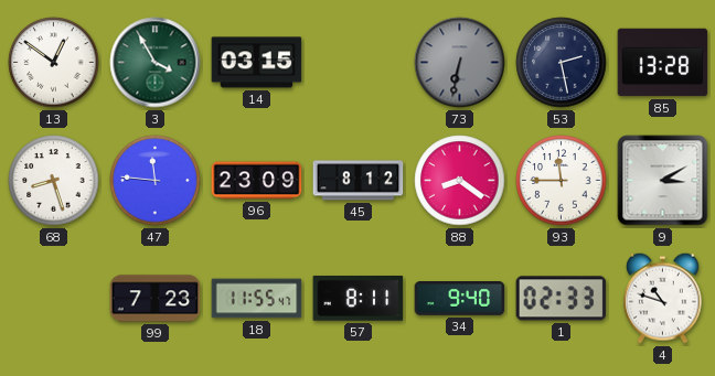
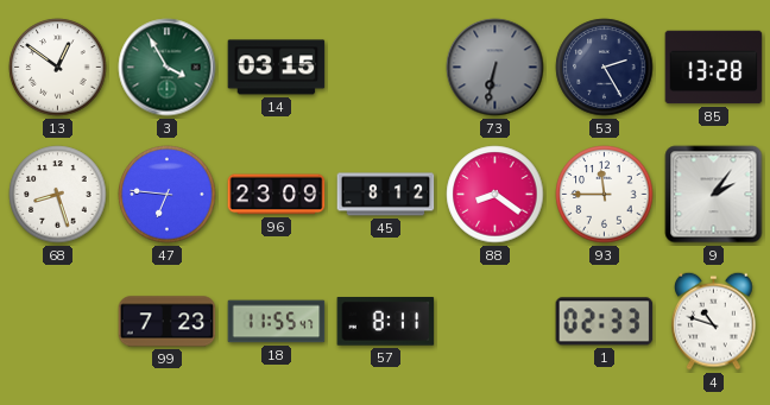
53: 2:28 -> 2:25
47: 11:46 -> 6:46
9: 3:10 -> 2:06
34: 9:40 -> none
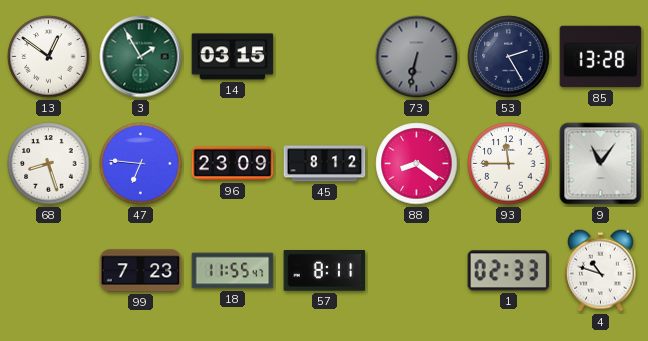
3: 3:55 -> 1:55
9: 2:06 -> 11:06
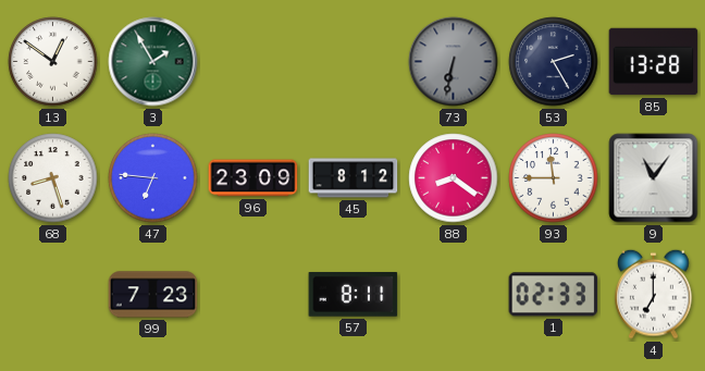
14: 03:15 -> none
18: 11:55 -> none
4: 10:48 -> 7:00
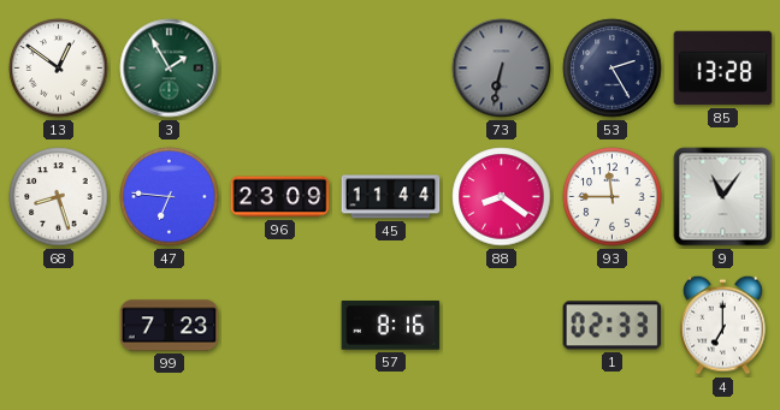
45: 8:12 -> 11:44
57: 8:11 -> 8:16
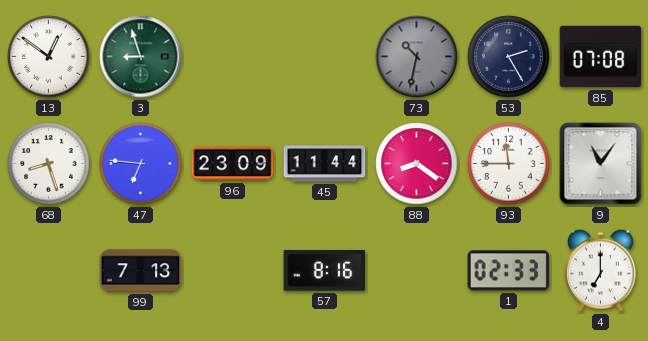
3: 1:55 -> 8:57
73: 6:32 -> 10:32
85: 13:28 -> 07:08
99: 7:23 -> 7:13
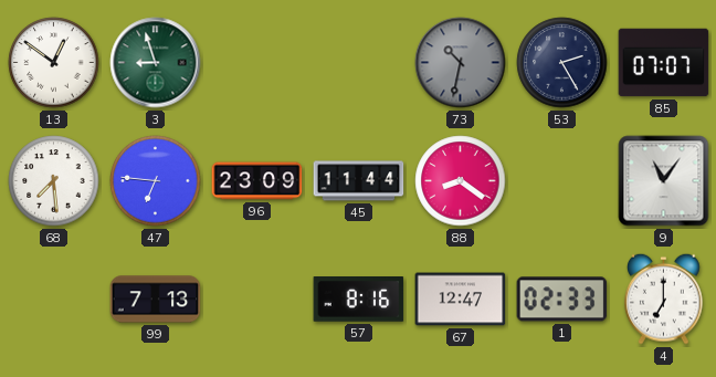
85: 07:08 -> 07:07
68: 8:27 -> 7:29
93: 11:45 -> none
67: none -> 12:47
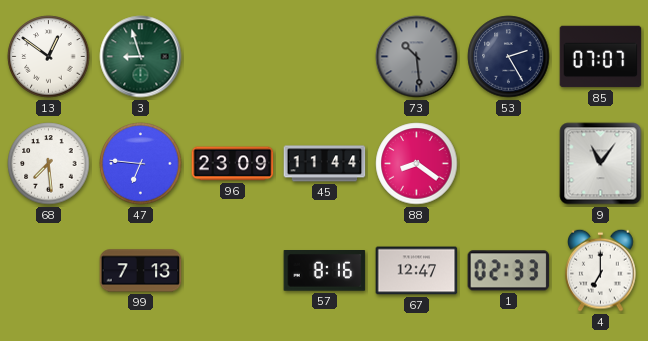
73: 10:32 -> 10:29
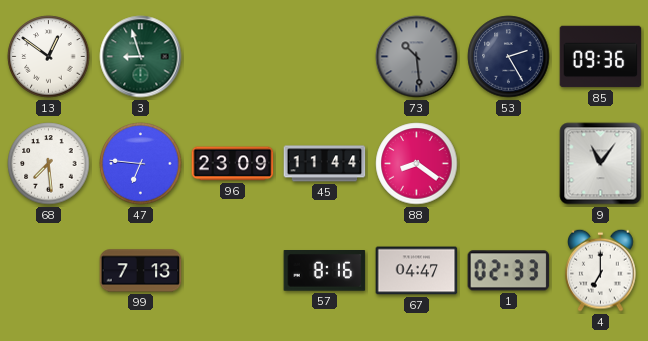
85: 07:07 -> 09:36
67: 12:47 -> 04:47
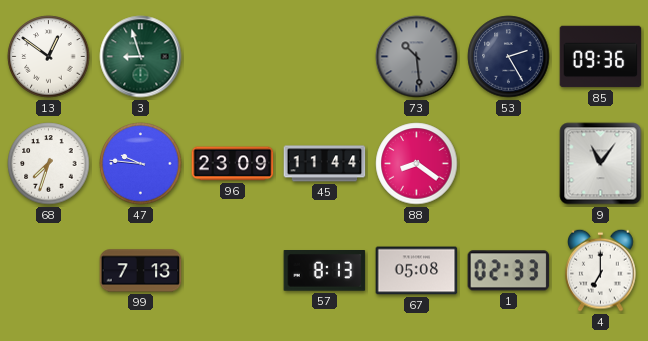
68: 7:29 -> 7:33
47: 6:46 -> 9:46
57: 8:16 -> 8:13
67: 04:47 -> 05:08
